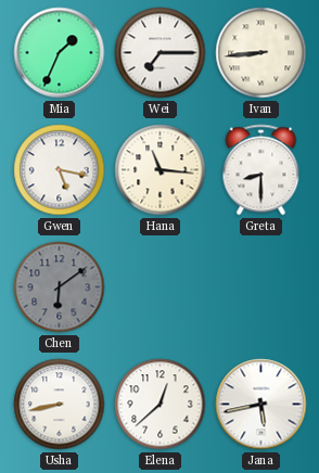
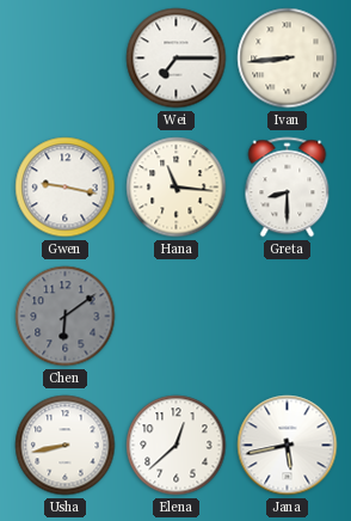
Mia: 1:34 -> none
Gwen: 5:17 -> 9:17
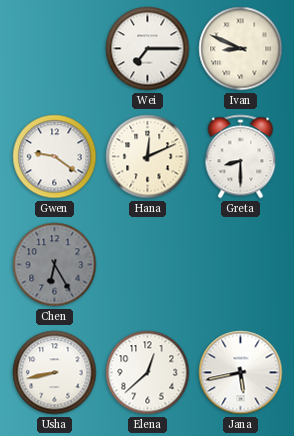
Ivan: 8:44 -> 8:49
Gwen: 9:17 -> 9:21
Hana: 11:16 -> 12:11
Chen: 6:09 -> 6:25
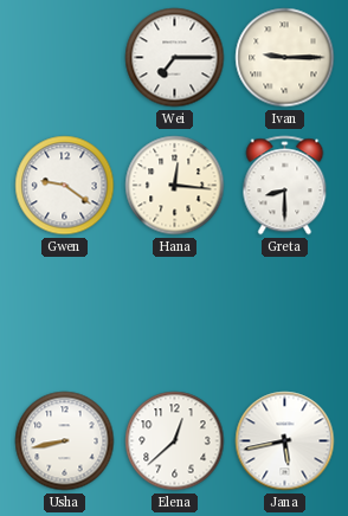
Ivan: 8:49 -> 9:15
Hana: 12:11 -> 12:16
Chen: 6:25 -> none
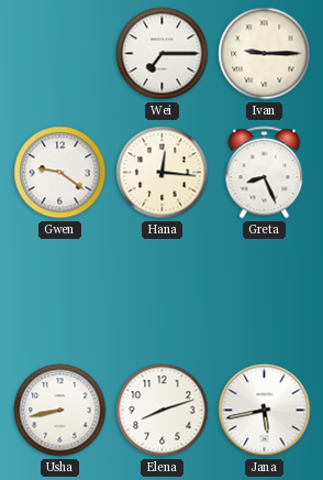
Greta: 8:30 -> 8:26
Elena: 12:38 -> 8:12
